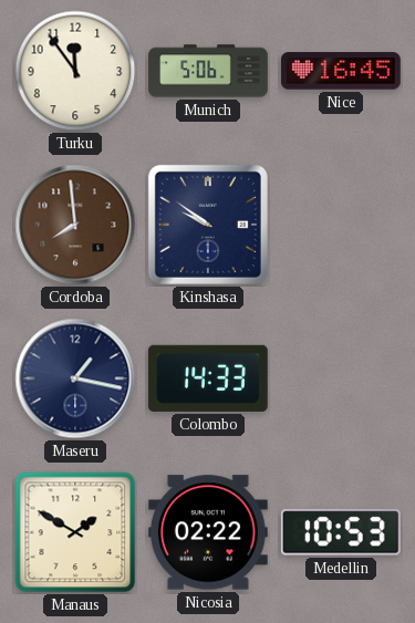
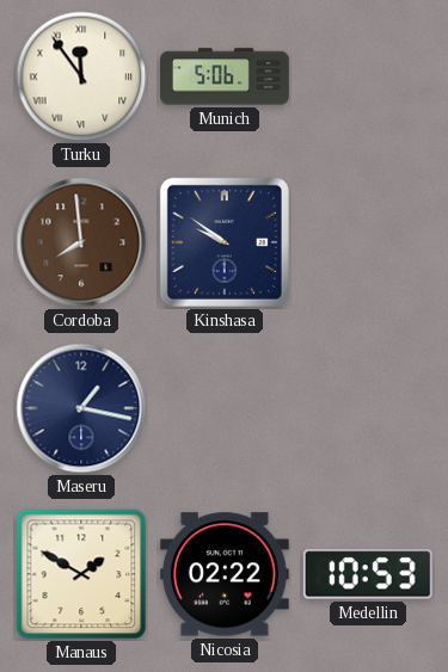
Turku numerals: Arabic -> Roman
Nice: 16:45 -> none
Colombo: 14:33 -> none
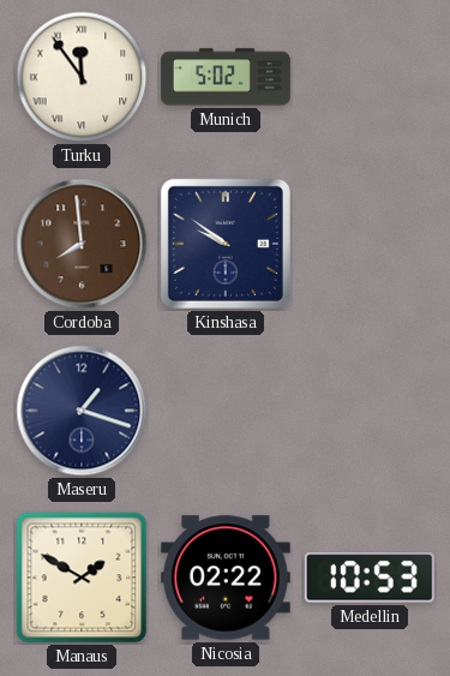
Munich: 5:06 -> 5:02
Maseru: 1:17 -> 1:18
